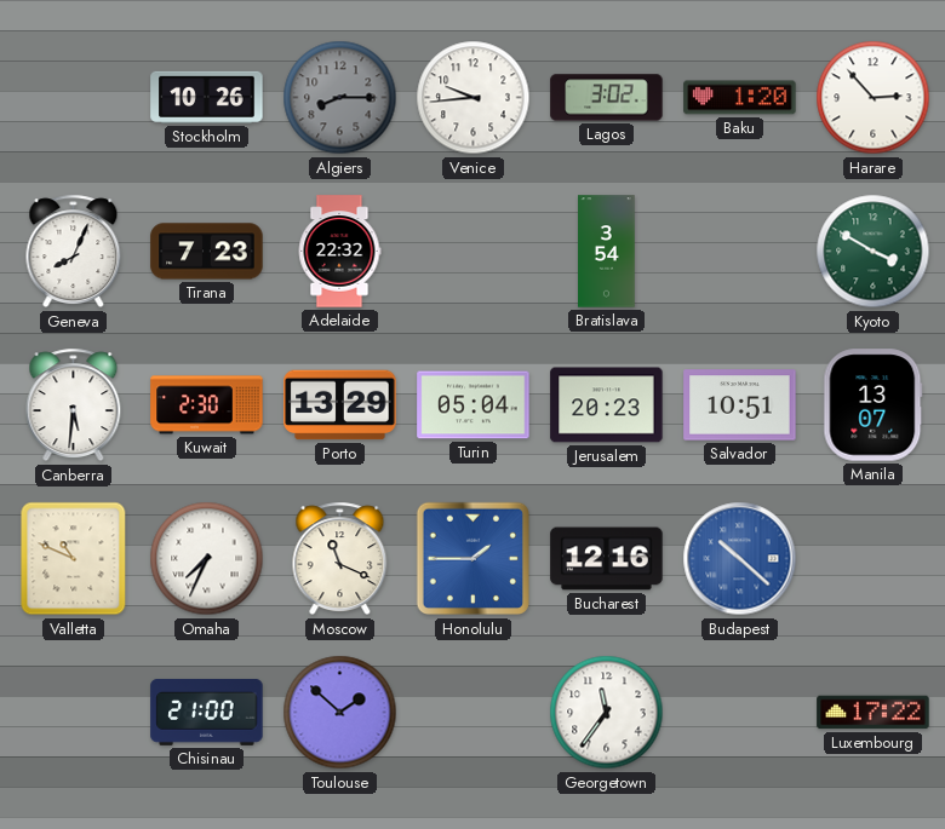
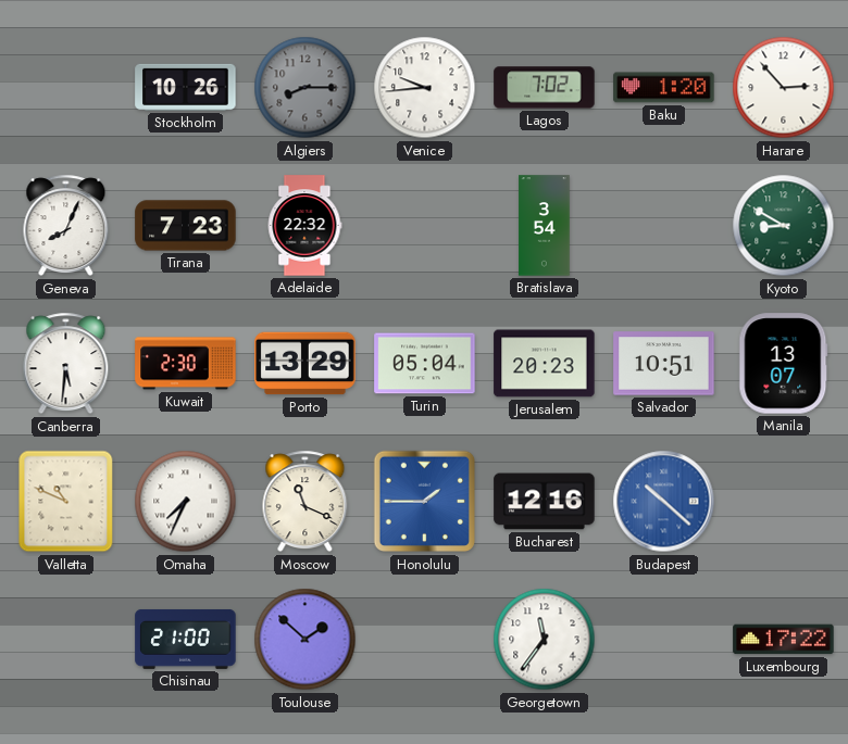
Lagos: 3:02 -> 7:02
Kyoto: 3:50 -> 8:50
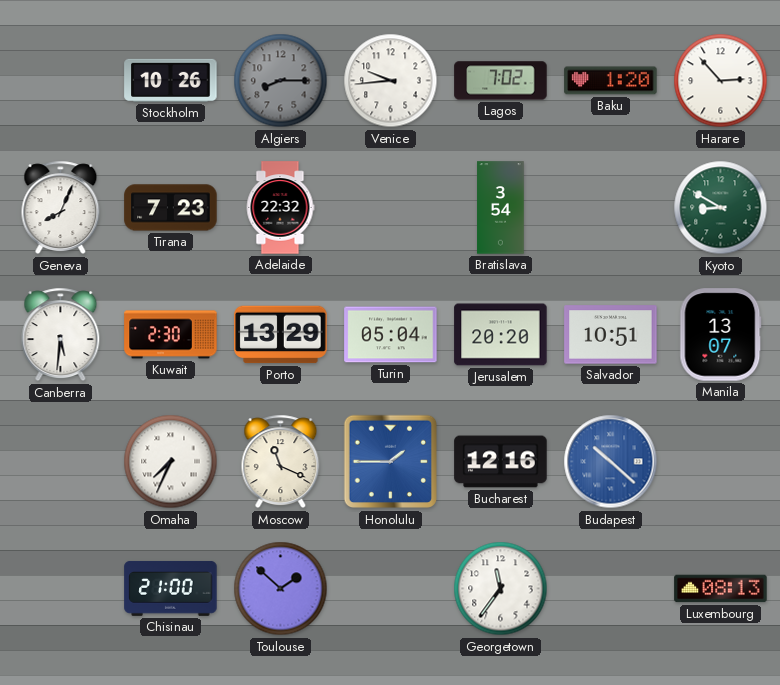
Jerusalem: 20:23 -> 20:20
Valletta: 10:49 -> none
Luxembourg: 17:22 -> 08:13
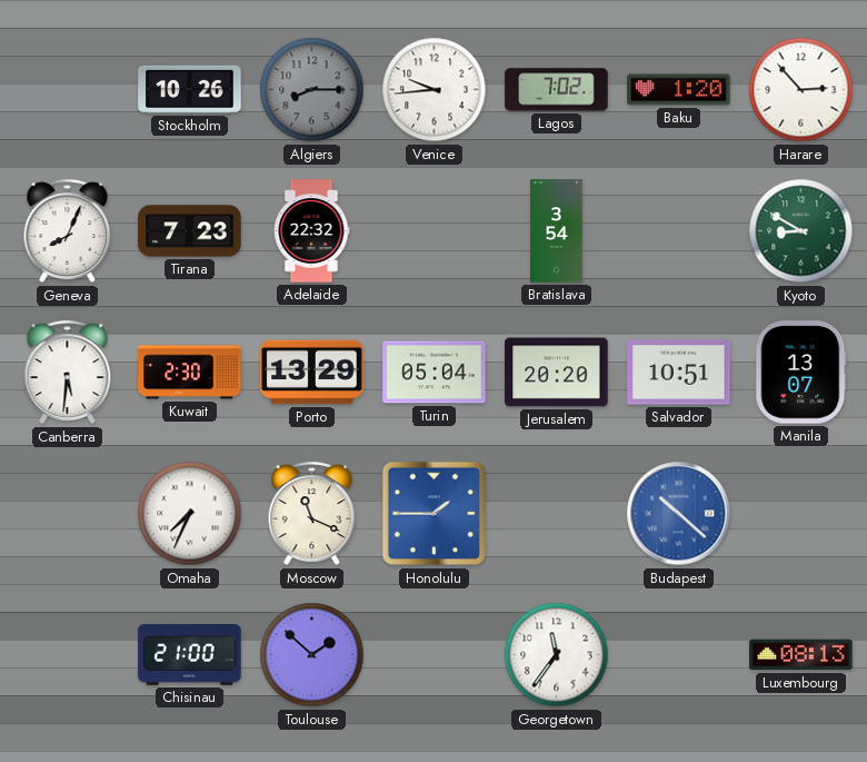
Bucharest: 12:16 -> none
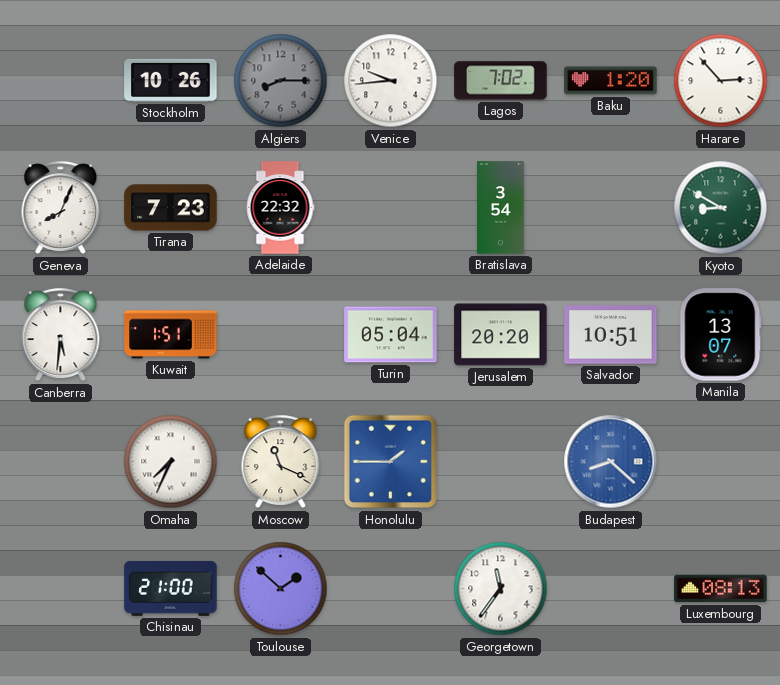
Kuwait: 2:30 -> 1:51
Porto: 13:29 -> none
Budapest: 10:22 -> 8:22
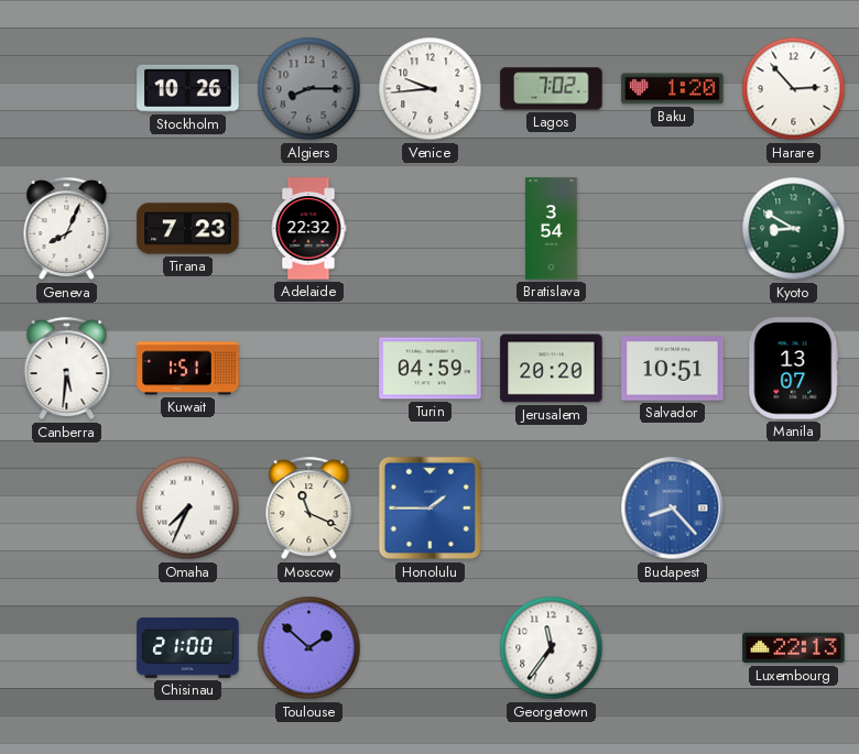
Turin: 05:04 -> 04:59
Budapest: 8:22 -> 8:23
Luxembourg: 08:13 -> 22:13
